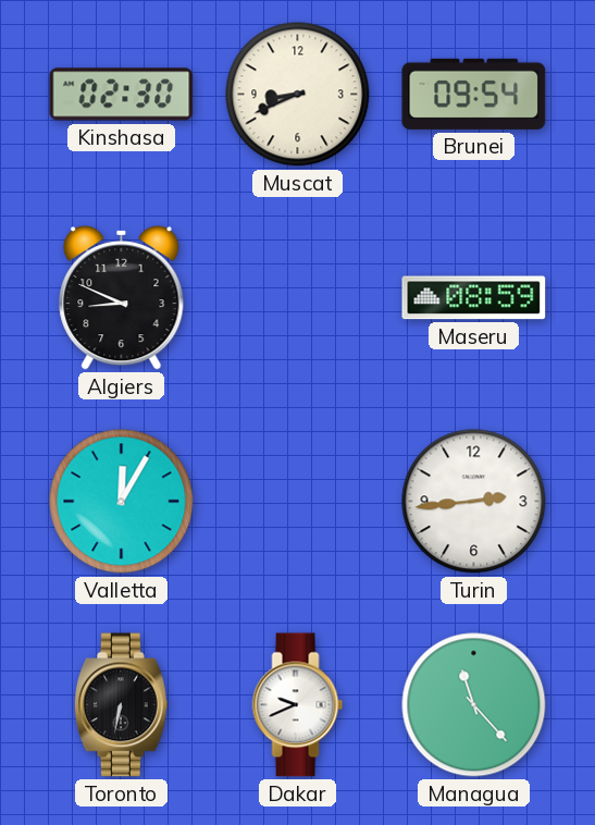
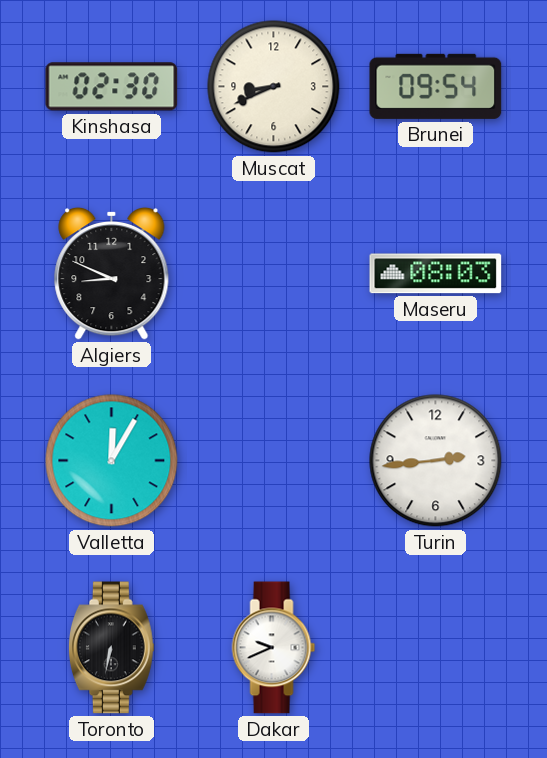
Maseru: 08:59 -> 08:03
Managua: 11:23 -> none
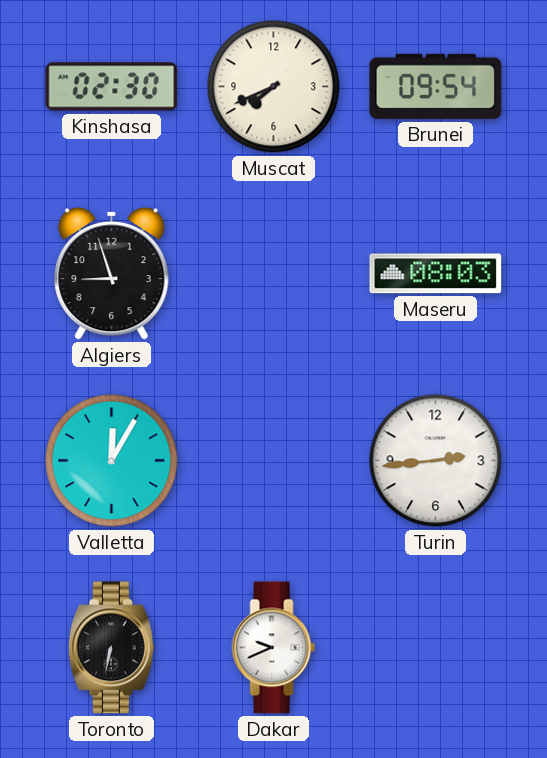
Muscat: 8:41 -> 7:41
Algiers: 8:49 -> 8:57
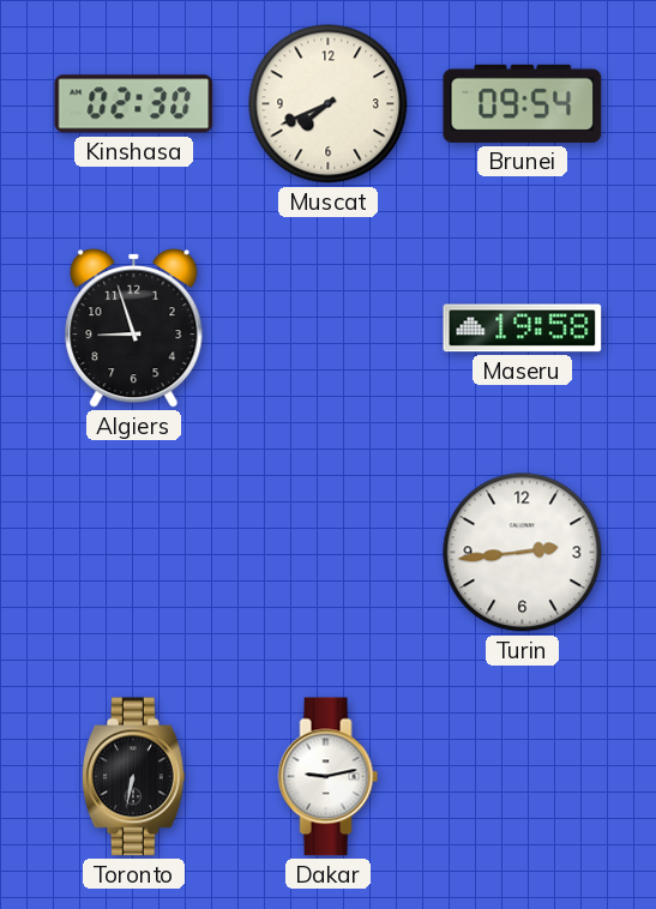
Maseru: 08:03 -> 19:58
Valletta: 12:05 -> none
Dakar: 9:41 -> 9:13
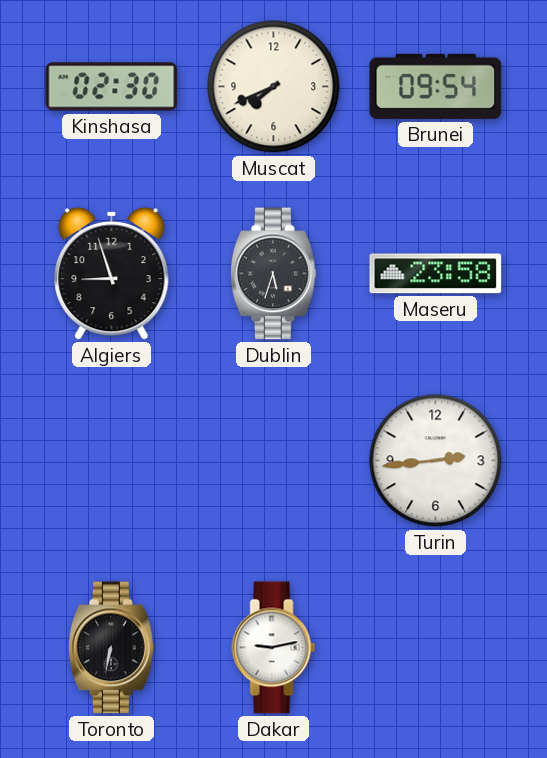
Dublin: none -> 5:33
Maseru: 19:58 -> 23:58
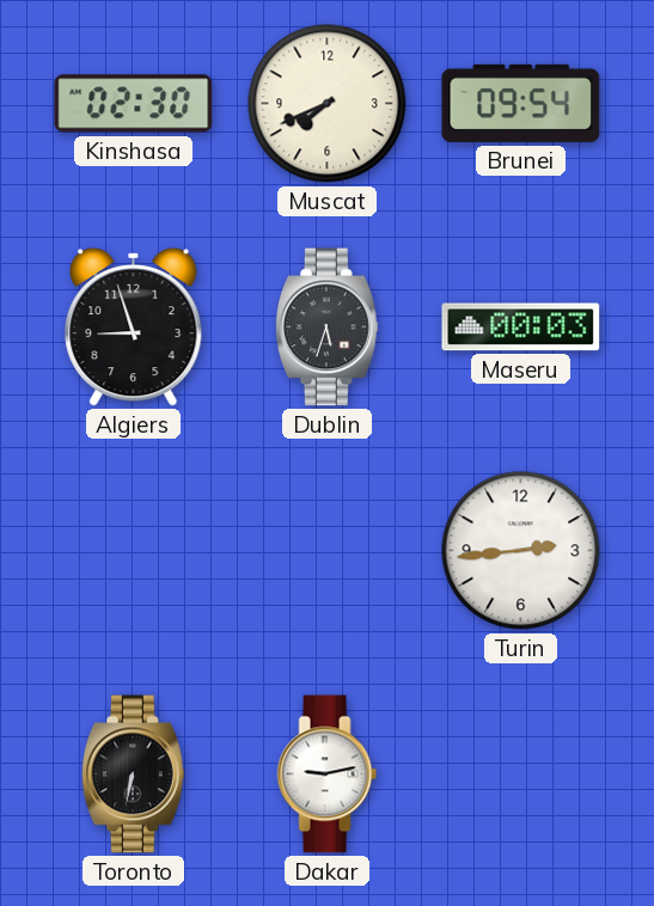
Maseru: 23:58 -> 00:03
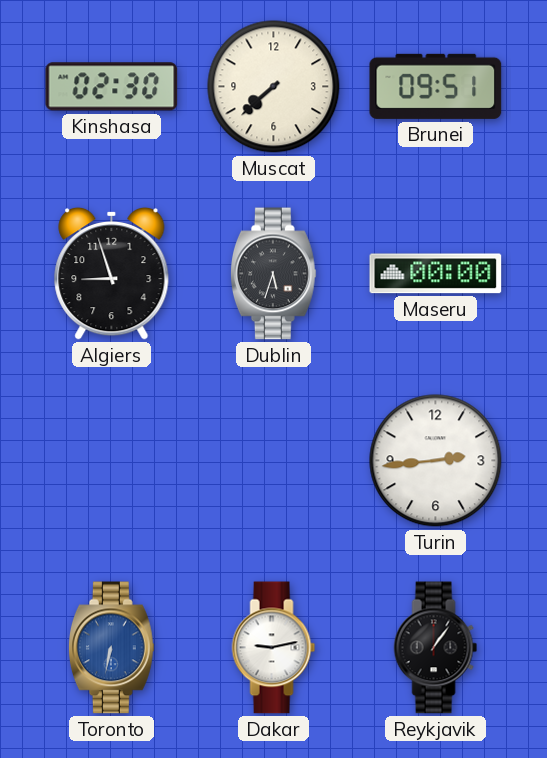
Muscat: 7:41 -> 7:38
Brunei: 09:54 -> 09:51
Maseru: 00:03 -> 00:00
Toronto dial: black -> blue
Reykjavik: none -> 1:06
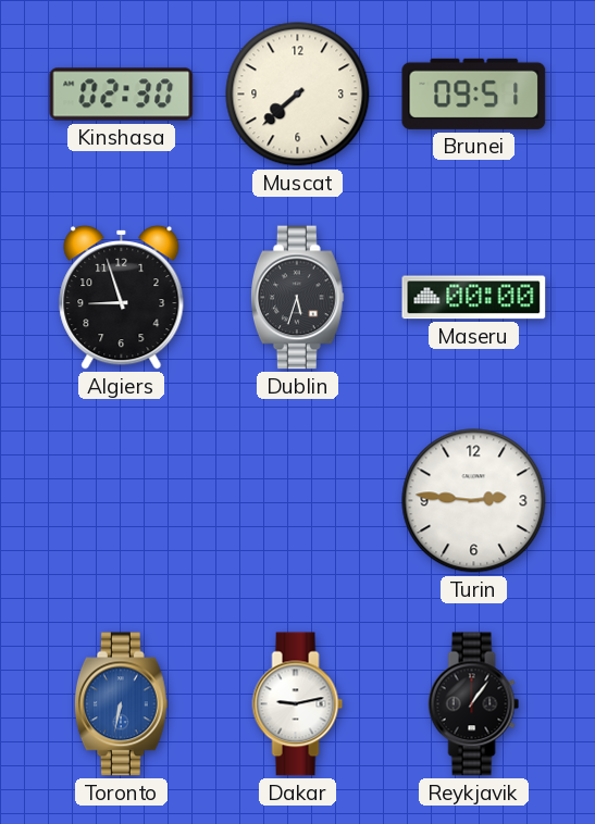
Turin: 2:44 -> 2:46
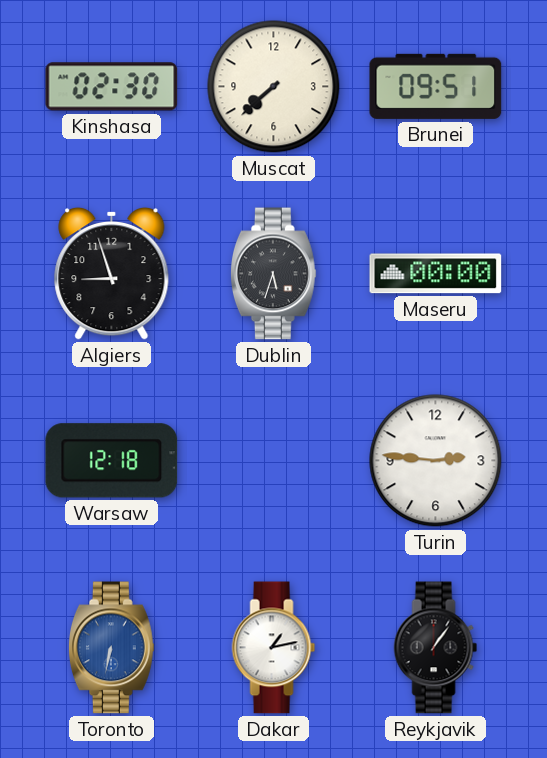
Warsaw: none -> 12:18
Dakar: 9:13 -> 1:13
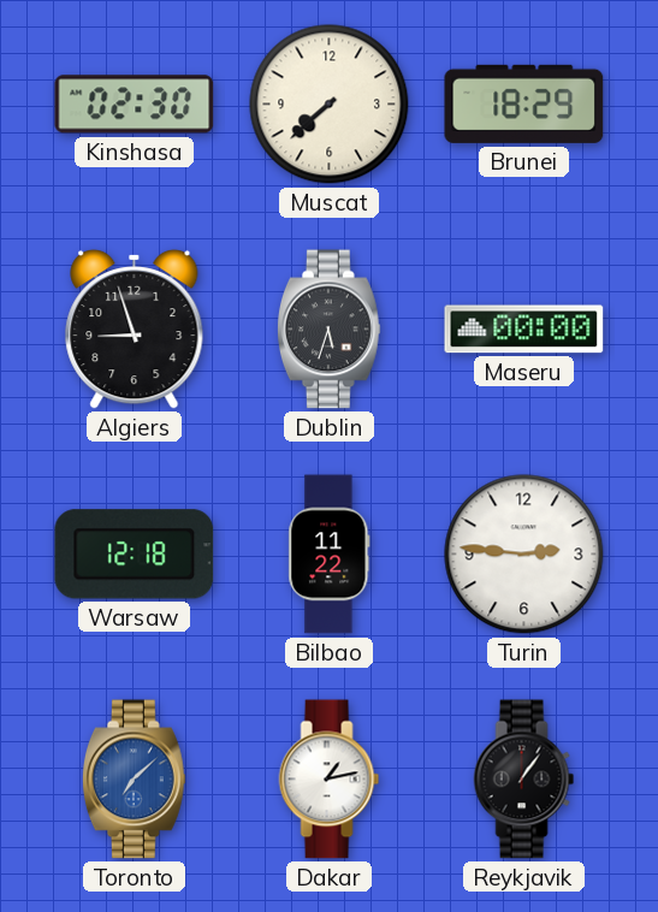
Brunei: 09:51 -> 18:29
Bilbao: none -> 11:22
Toronto: 6:32 -> 7:08
